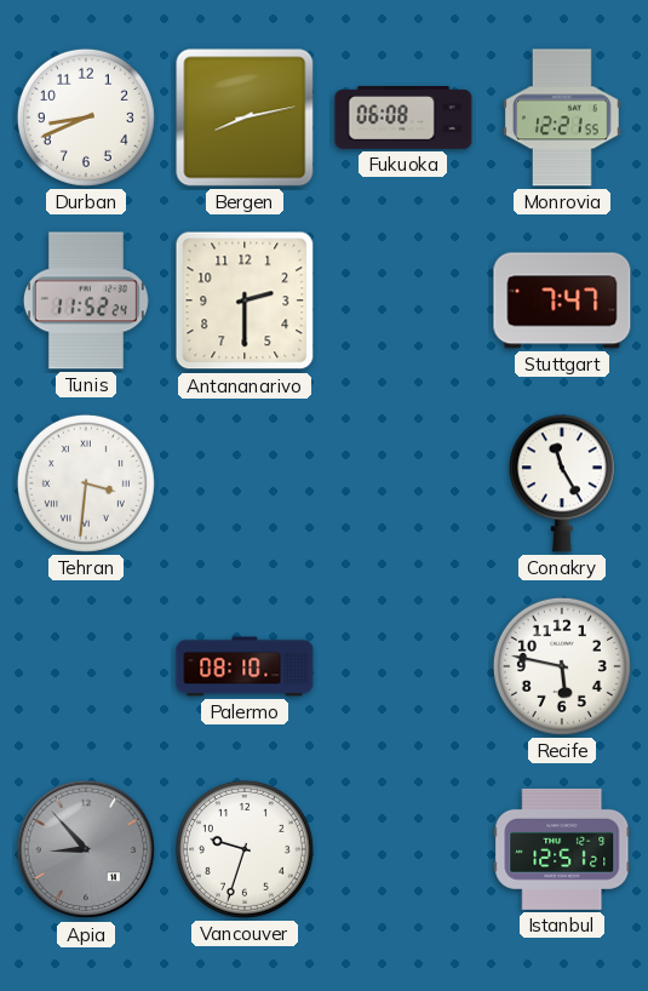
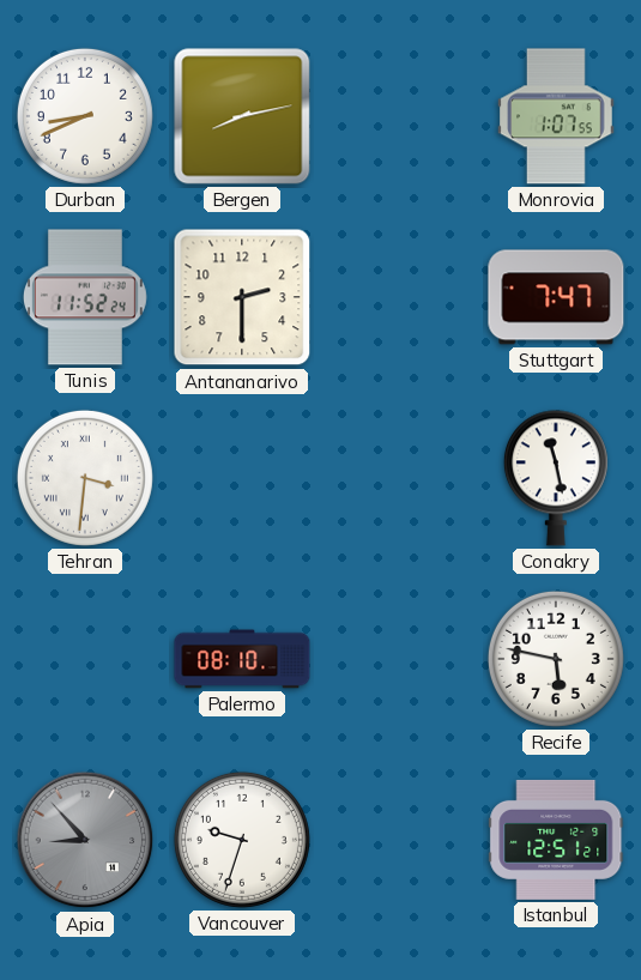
Fukuoka: 06:08 -> none
Monrovia: 12:21 -> 1:07
Conakry: 11:25 -> 11:28
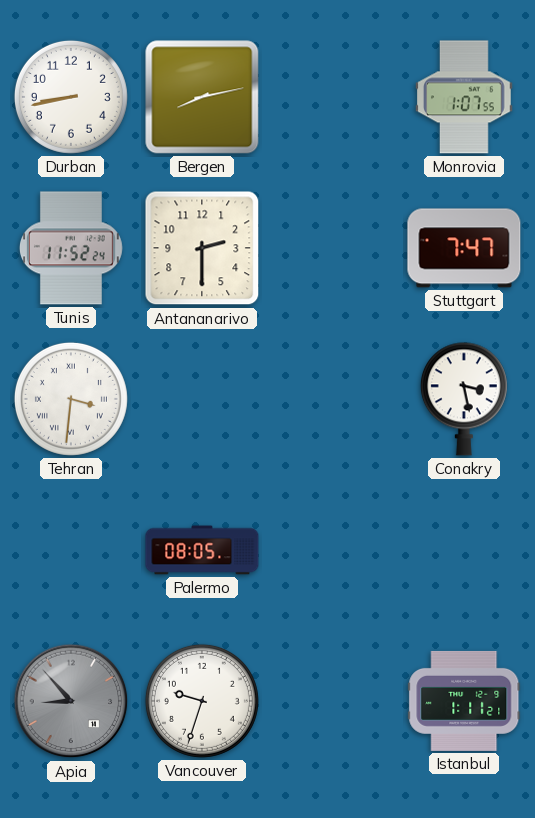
Durban: 8:41 -> 8:43
Conakry: 11:28 -> 3:28
Palermo: 08:10 -> 08:05
Recife: 5:47 -> none
Istanbul: 12:51 -> 1:11
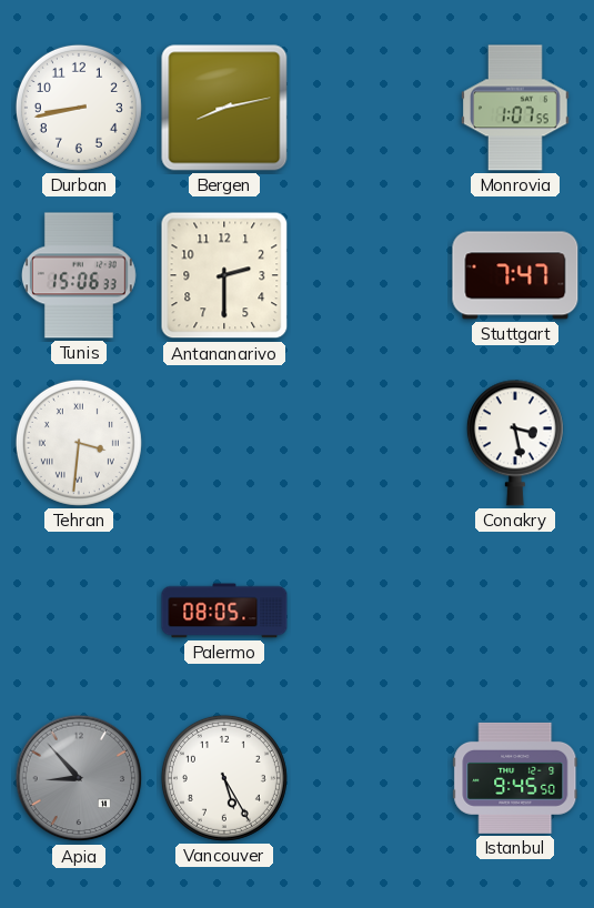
Tunis: 11:52 -> 15:06
Vancouver: 9:33 -> 5:25
Istanbul: 1:11 -> 9:45
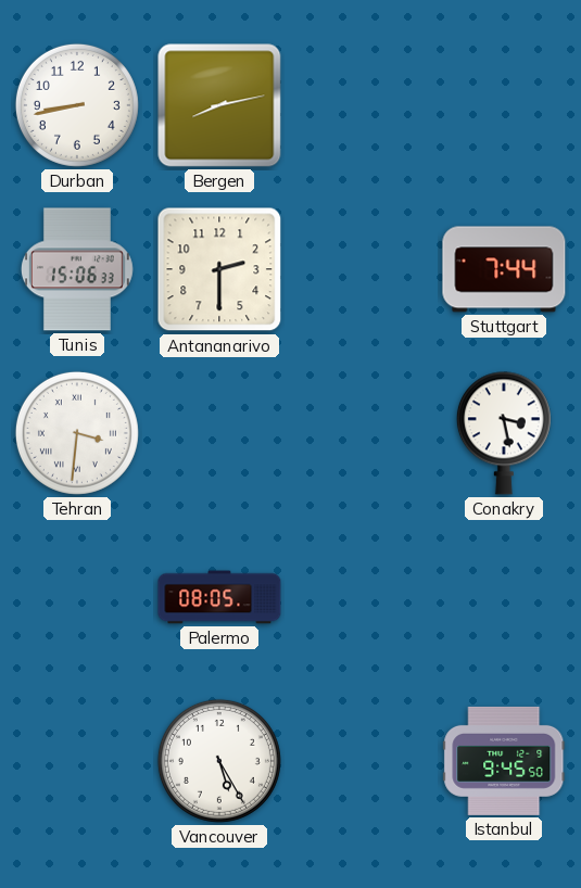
Monrovia: 1:07 -> none
Stuttgart: 7:47 -> 7:44
Apia: 8:53 -> none
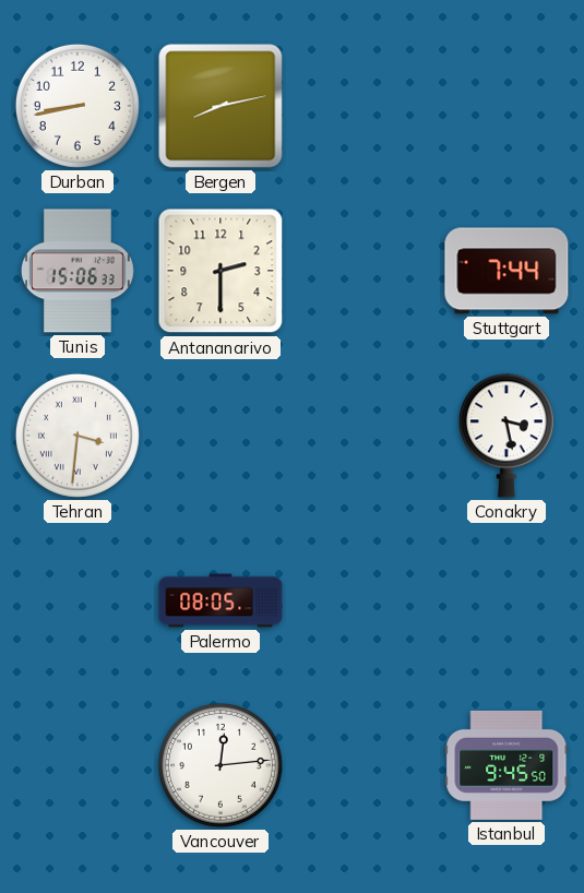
Vancouver: 5:25 -> 12:14
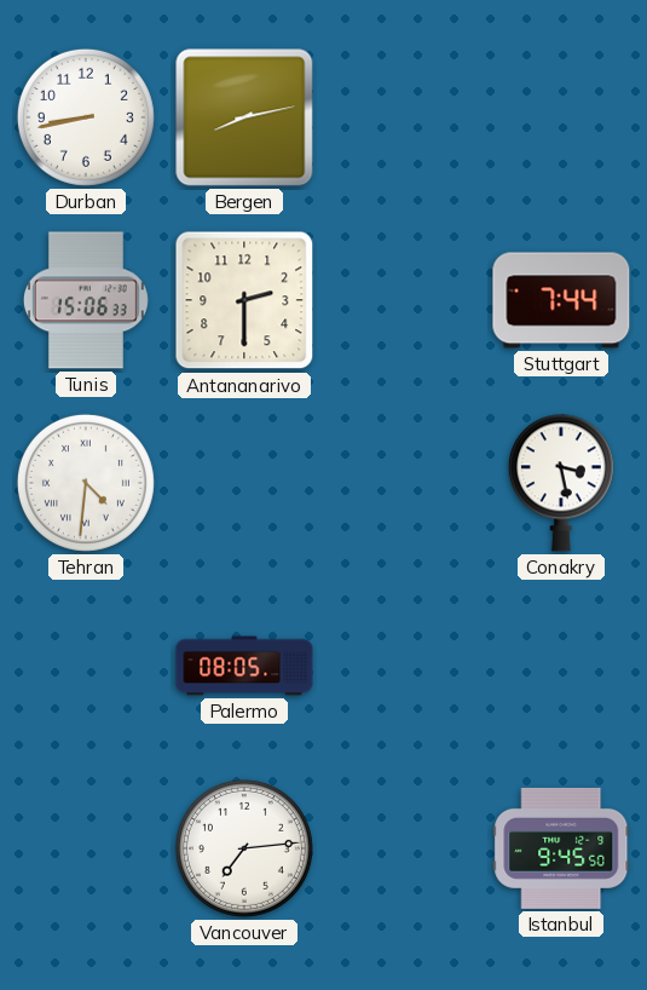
Tehran: 3:31 -> 4:31
Vancouver: 12:14 -> 7:14
